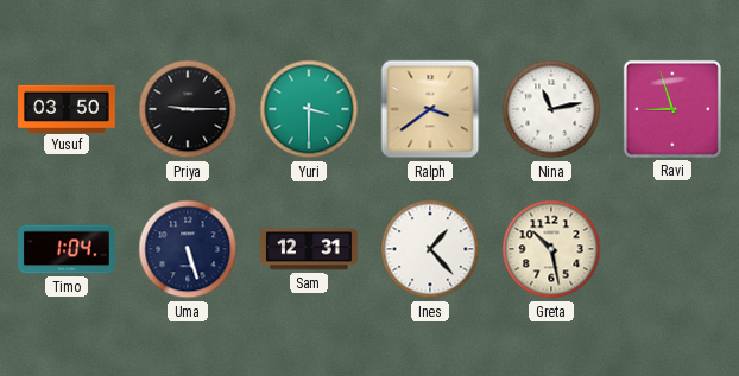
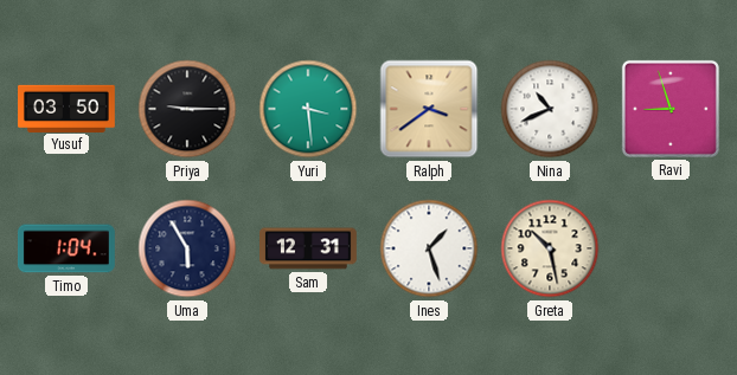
Yuri: 3:30 -> 3:29
Nina: 11:13 -> 10:41
Uma: 5:27 -> 5:55
Ines: 1:23 -> 1:27
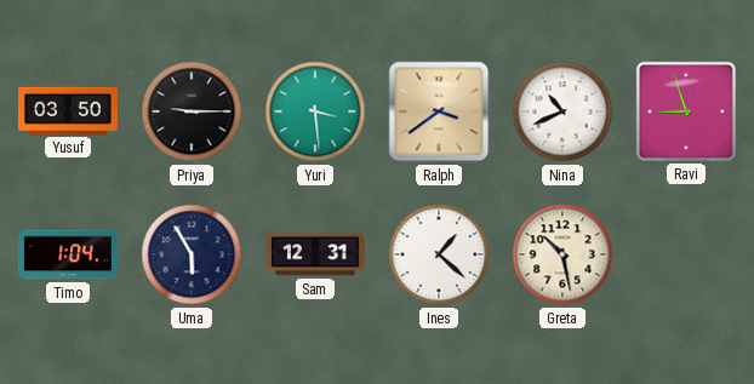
Ines: 1:27 -> 1:22
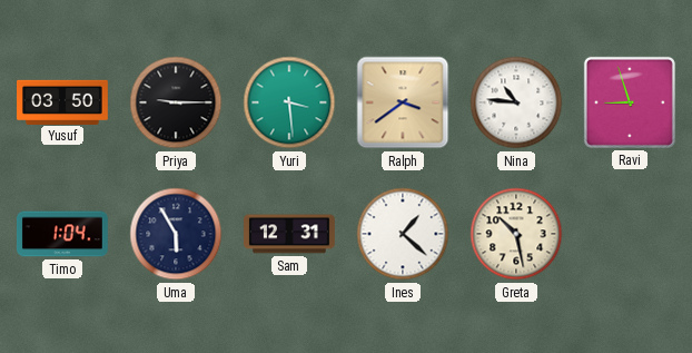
Nina: 10:41 -> 10:46
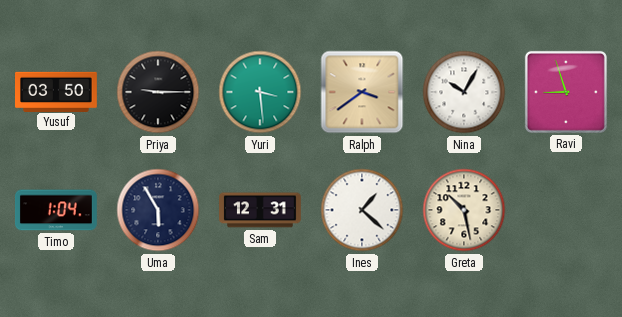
Nina: 10:46 -> 10:05
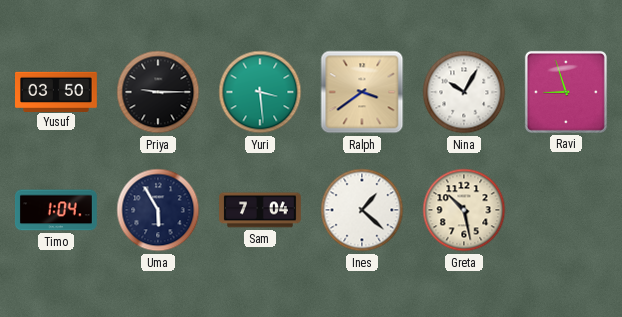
Sam: 12:31 -> 7:04
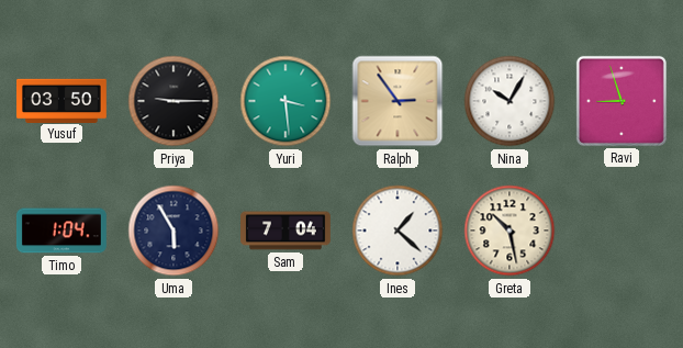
Ralph: 3:39 -> 2:54
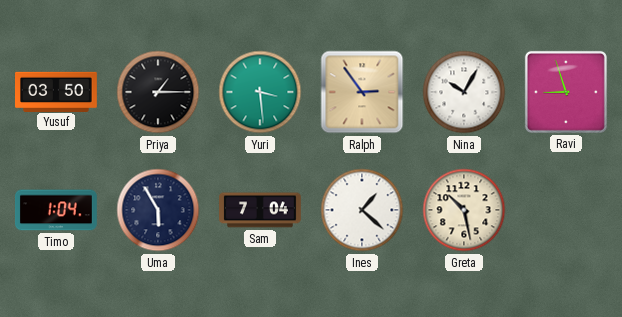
Priya: 9:15 -> 1:15
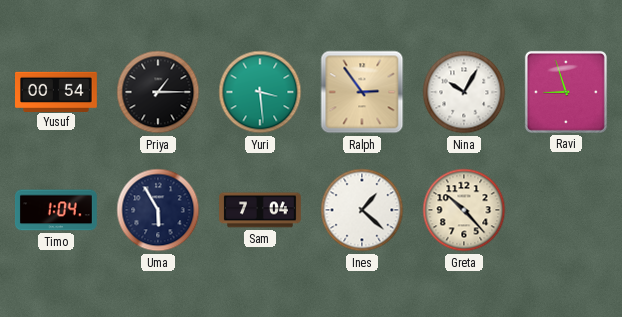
Yusuf: 03:50 -> 00:54
Greta: 10:28 -> 10:23
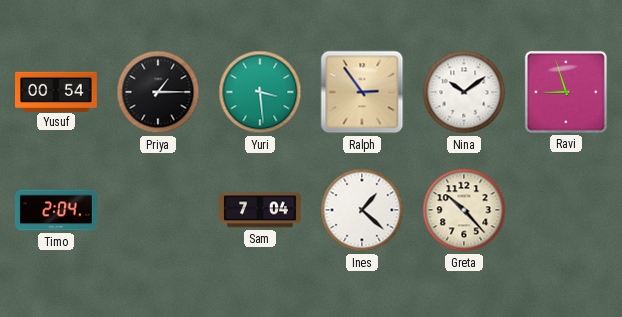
Nina: 10:05 -> 10:09
Timo: 1:04 -> 2:04
Uma: 5:55 -> none
